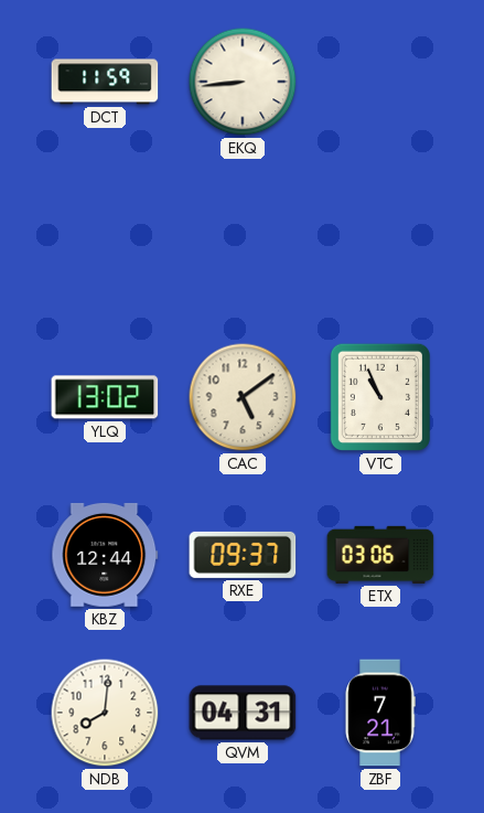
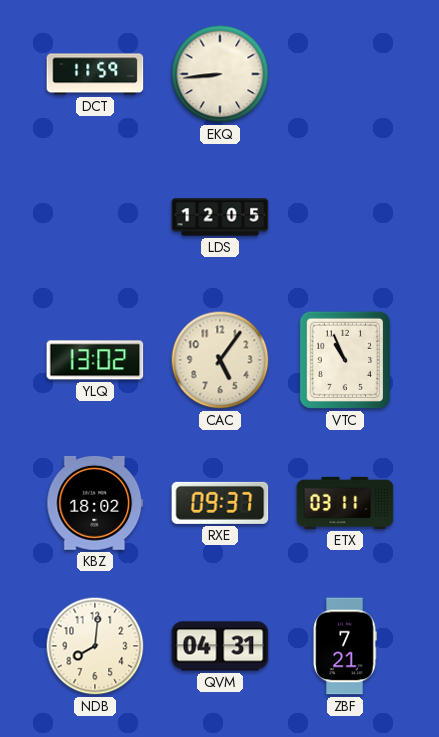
LDS: none -> 12:05
CAC: 5:09 -> 5:06
KBZ: 12:44 -> 18:02
ETX: 03:06 -> 03:11
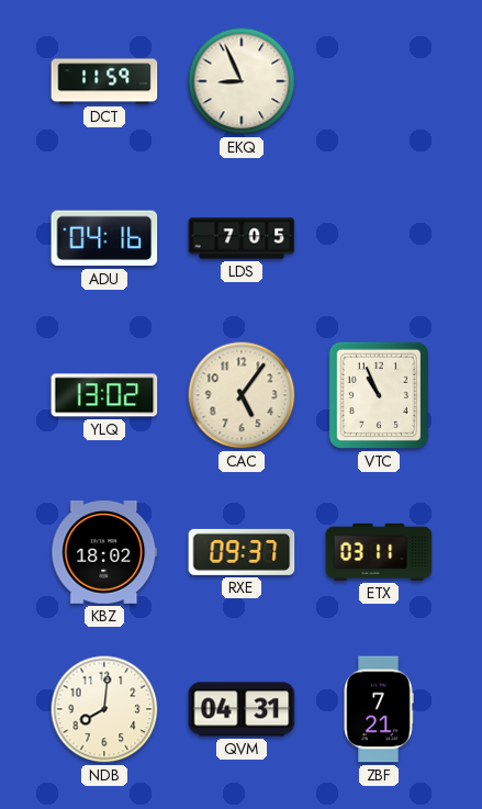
EKQ: 8:44 -> 8:56
ADU: none -> 04:16
LDS: 12:05 -> 7:05
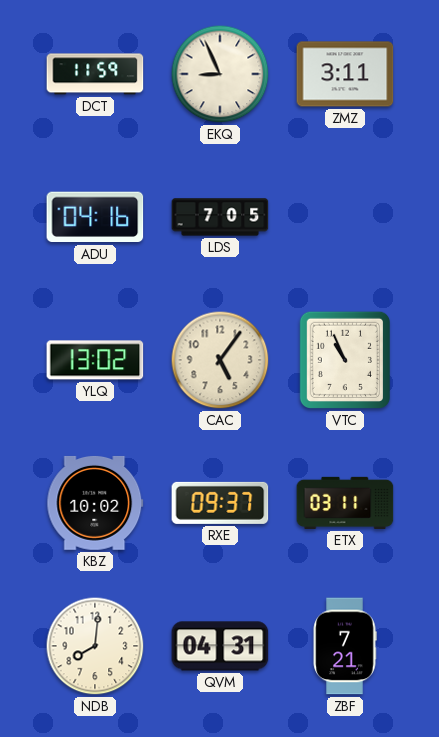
ZMZ: none -> 3:11
KBZ: 18:02 -> 10:02
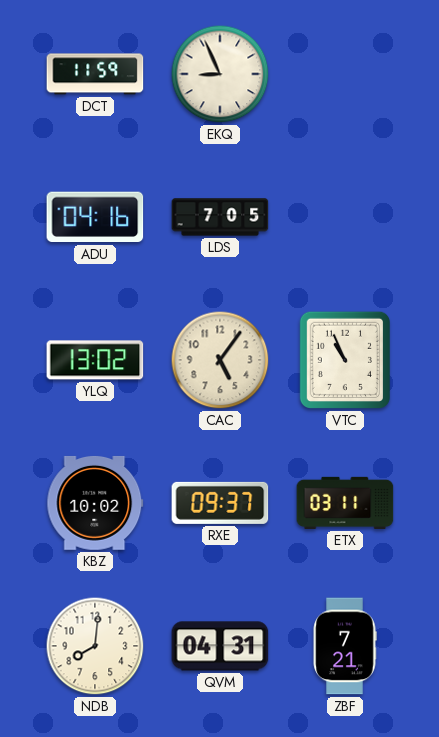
ZMZ: 3:11 -> none
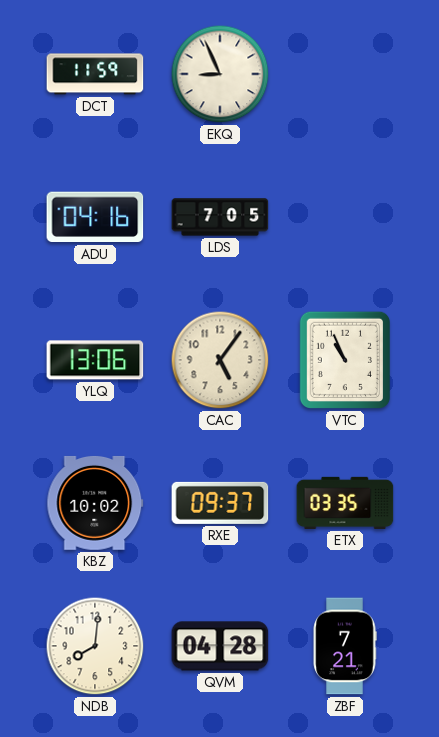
YLQ: 13:02 -> 13:06
ETX: 03:11 -> 03:35
QVM: 04:31 -> 04:28
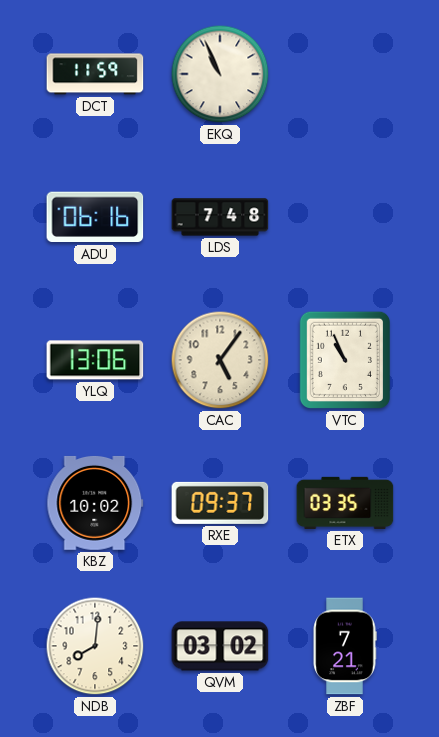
EKQ: 8:56 -> 10:56
ADU: 04:16 -> 06:16
LDS: 7:05 -> 7:48
QVM: 04:28 -> 03:02
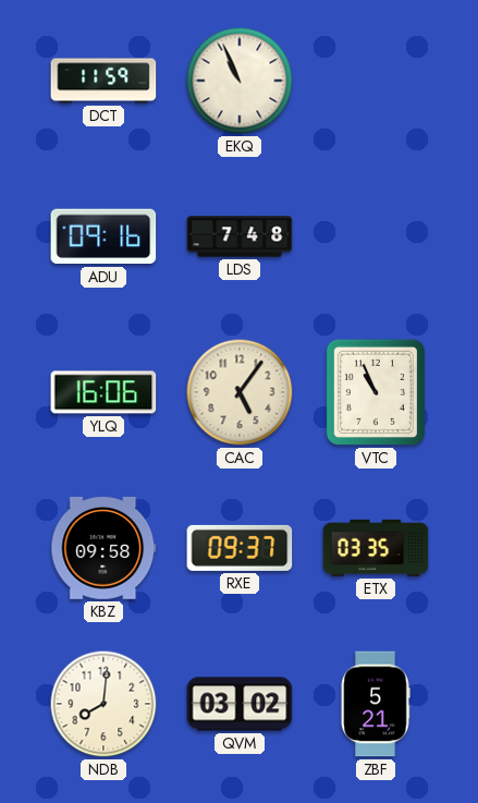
ADU: 06:16 -> 09:16
YLQ: 13:06 -> 16:06
KBZ: 10:02 -> 09:58
ZBF: 7:21 -> 5:21
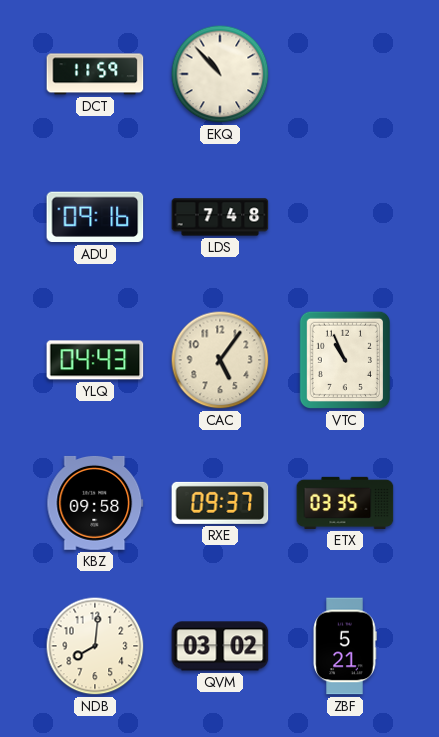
EKQ: 10:56 -> 10:53
YLQ: 16:06 -> 04:43
